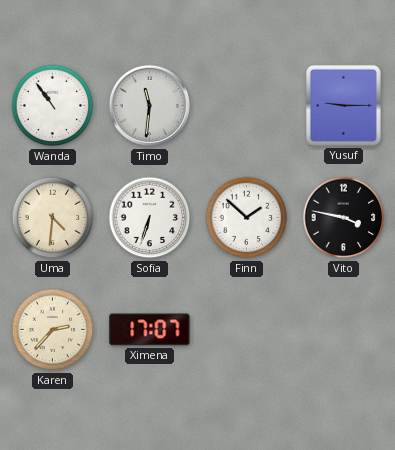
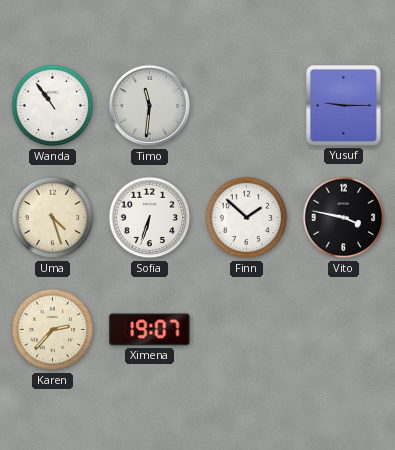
Uma: 4:31 -> 4:27
Ximena: 17:07 -> 19:07
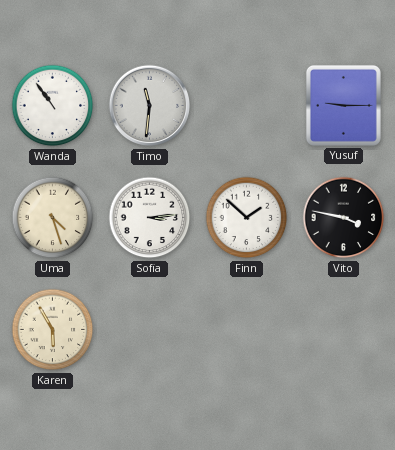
Sofia: 6:33 -> 3:14
Karen: 2:37 -> 5:55
Ximena: 19:07 -> none
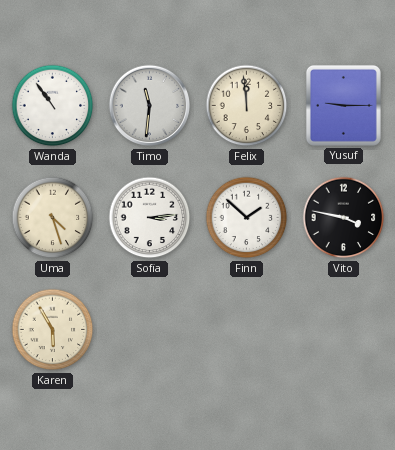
Felix: none -> 11:59
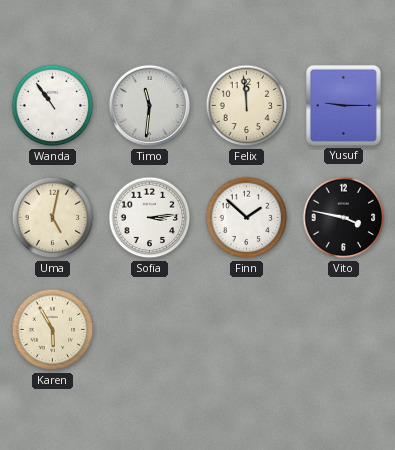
Uma: 4:27 -> 5:02
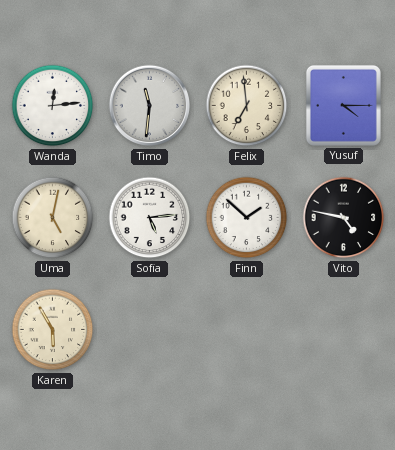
Wanda: 10:54 -> 12:14
Felix: 11:59 -> 6:59
Yusuf: 9:15 -> 4:15
Sofia: 3:14 -> 5:14
Vito: 3:47 -> 4:47
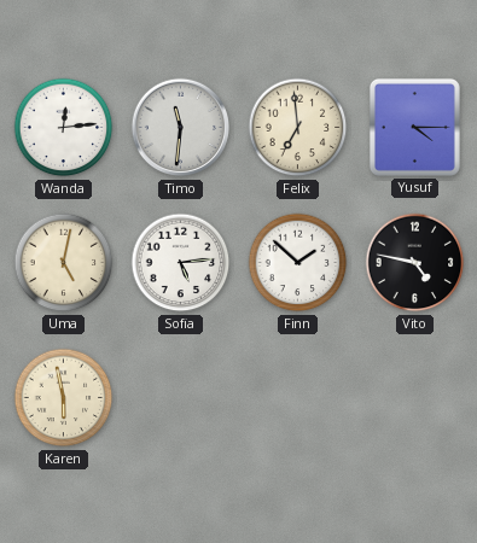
Karen: 5:55 -> 5:58
